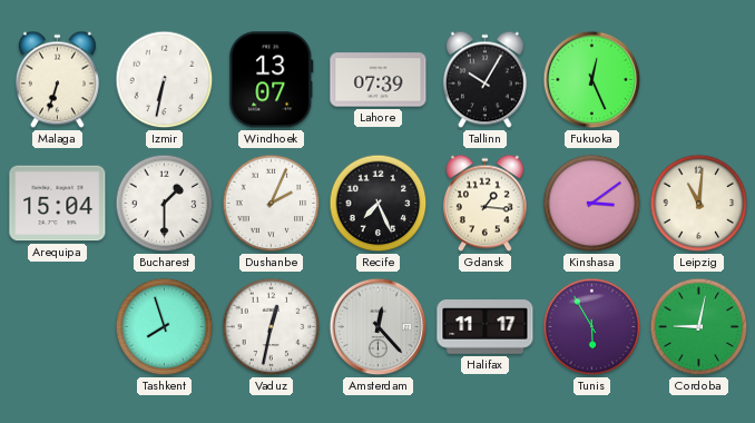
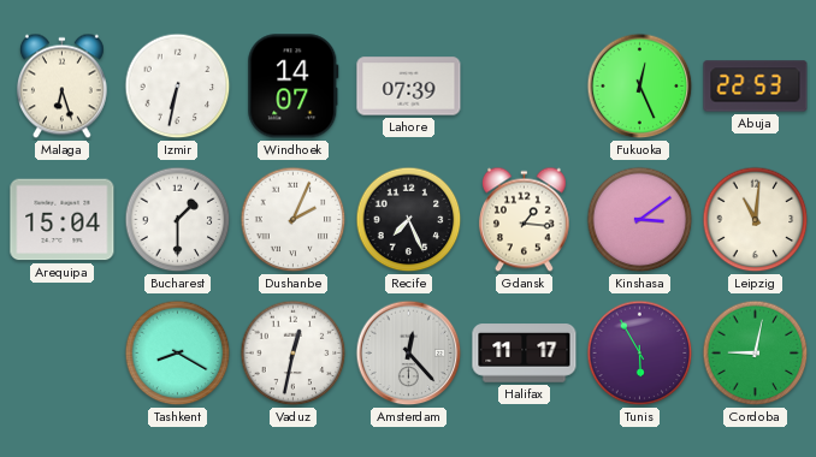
Malaga: 6:33 -> 6:27
Windhoek: 13:07 -> 14:07
Tallinn: 10:05 -> none
Abuja: none -> 22:53
Tashkent: 7:57 -> 8:20
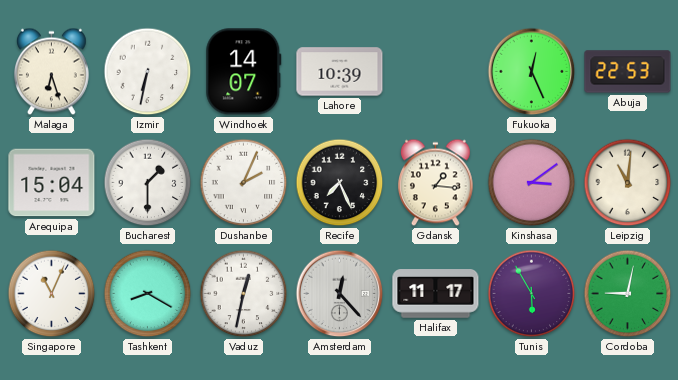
Lahore: 07:39 -> 10:39
Singapore: none -> 11:04
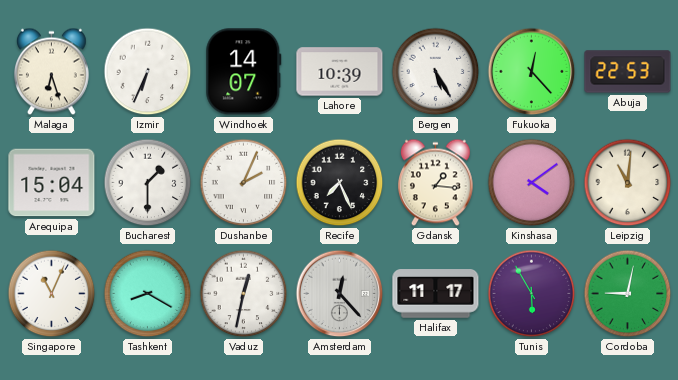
Izmir: 6:32 -> 6:34
Bergen: none -> 5:25
Fukuoka: 12:26 -> 12:23
Kinshasa: 3:09 -> 4:09
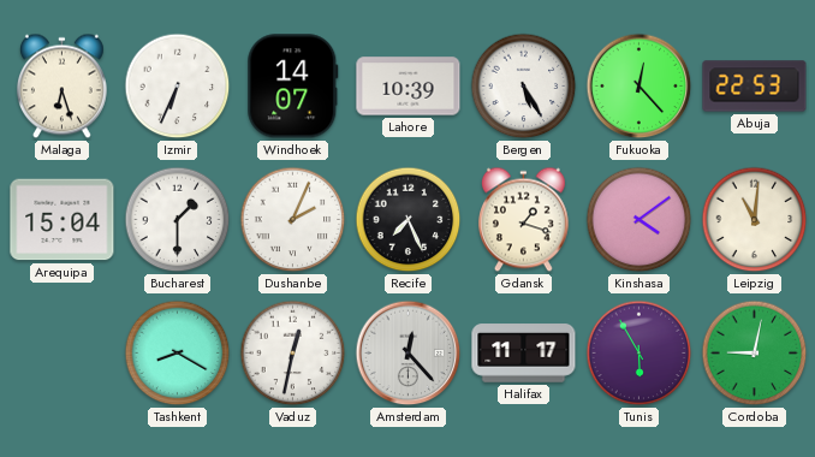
Gdansk: 1:16 -> 1:18
Singapore: 11:04 -> none
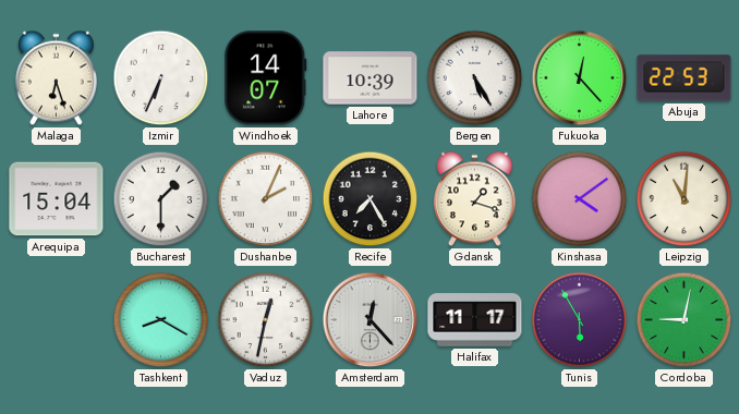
Recife: 7:26 -> 7:25
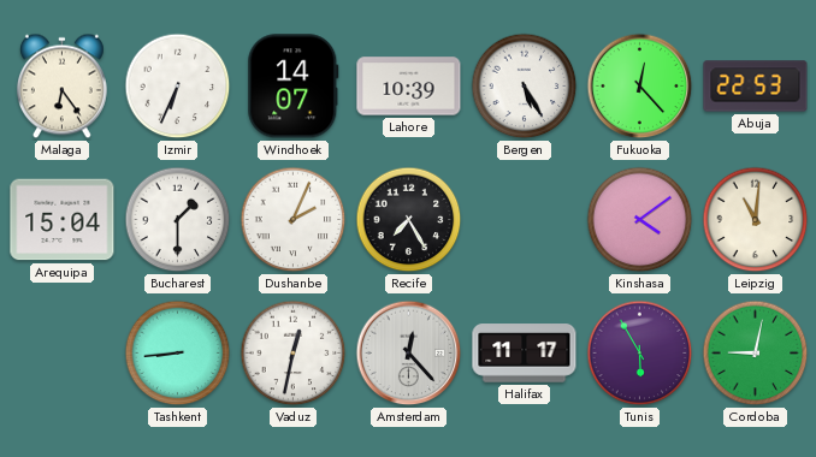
Malaga: 6:27 -> 6:24
Gdansk: 1:18 -> none
Tashkent: 8:20 -> 8:44
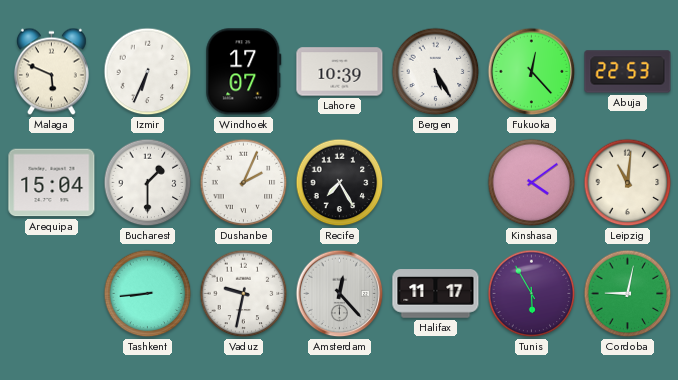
Malaga: 6:24 -> 5:49
Windhoek: 14:07 -> 17:07
Vaduz: 12:32 -> 9:32
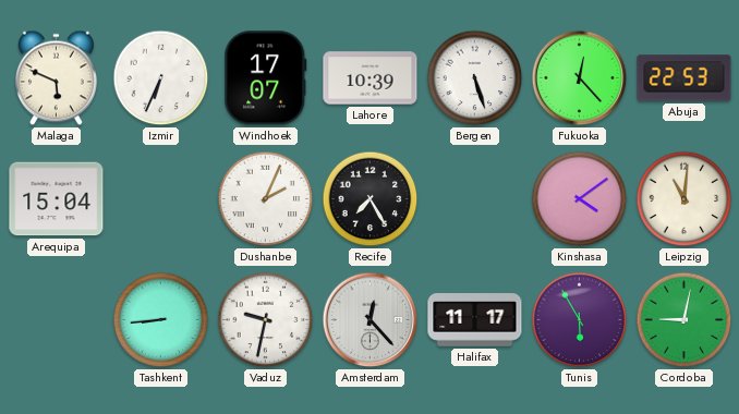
Bergen: 5:25 -> 5:27
Bucharest: 1:30 -> none
